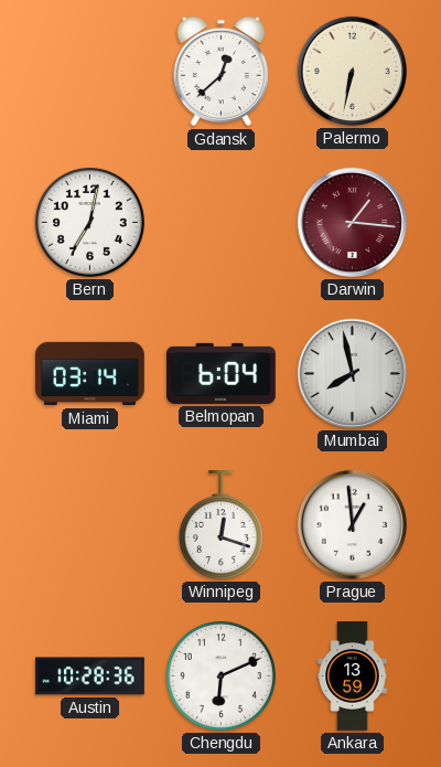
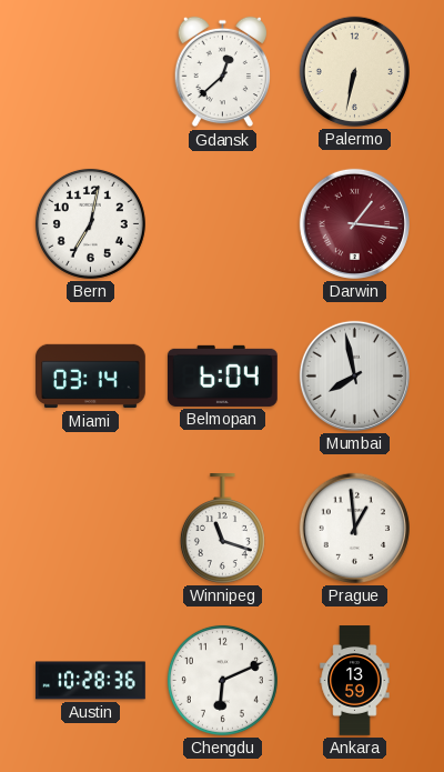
Winnipeg: 12:18 -> 11:18
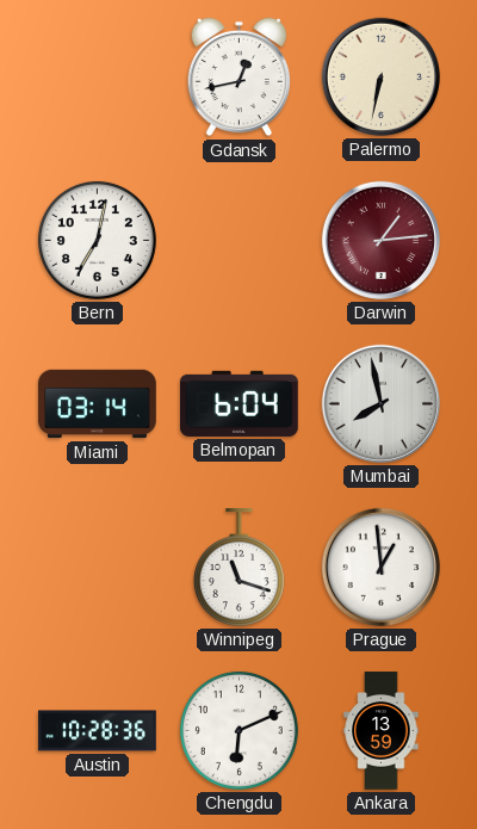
Gdansk: 12:38 -> 12:43
Darwin: 1:16 -> 1:14
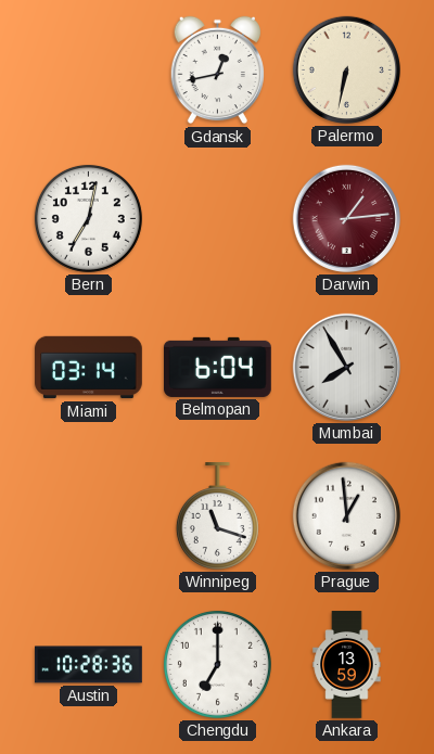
Mumbai: 7:58 -> 7:55
Chengdu: 6:11 -> 7:00
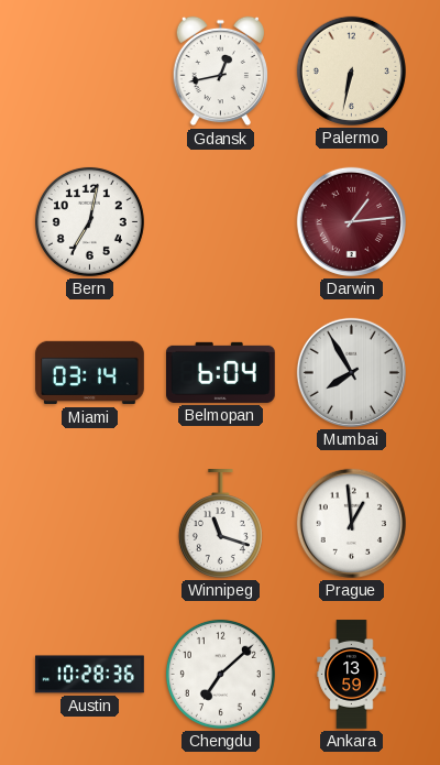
Chengdu: 7:00 -> 7:08
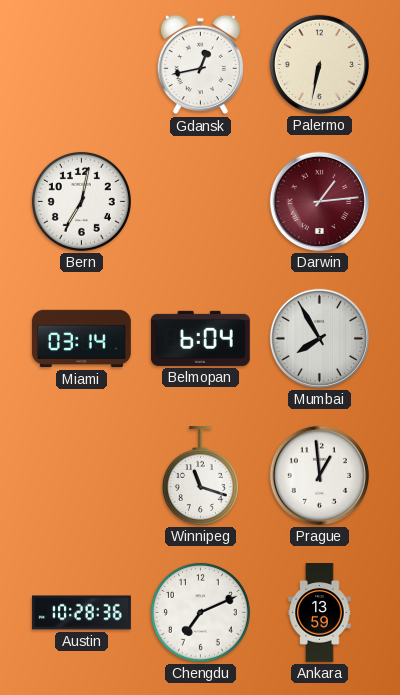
Chengdu: 7:08 -> 7:11
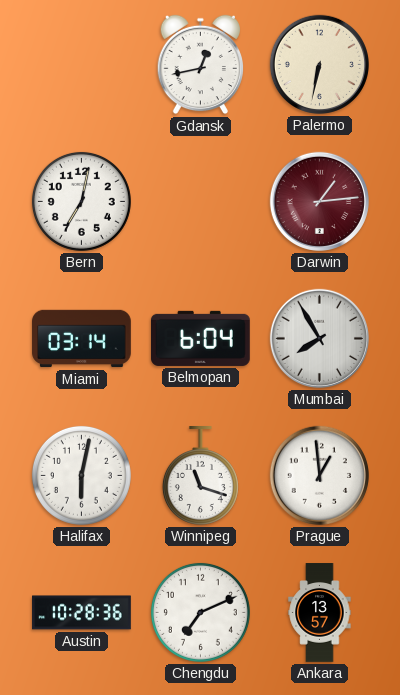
Halifax: none -> 6:02
Ankara: 13:59 -> 13:57
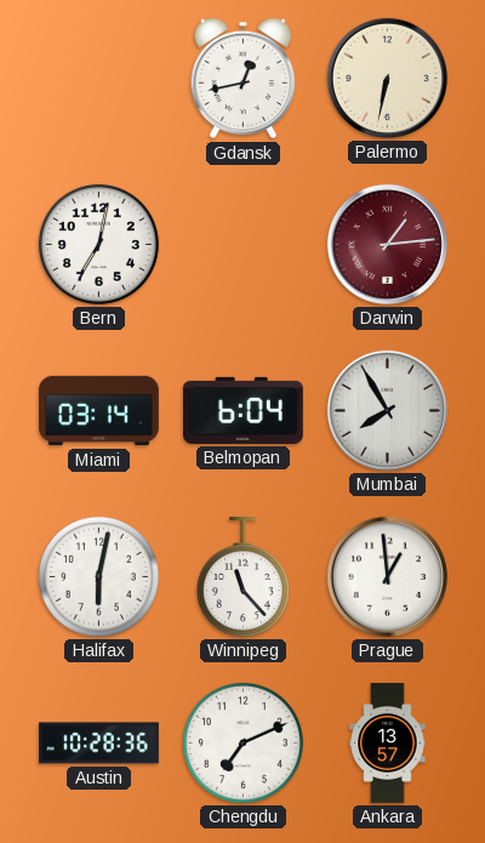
Winnipeg: 11:18 -> 11:23
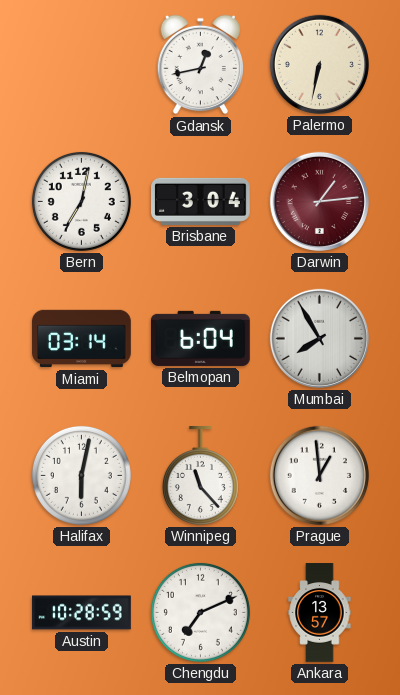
Brisbane: none -> 3:04
Austin: 10:28:36 -> 10:28:59
